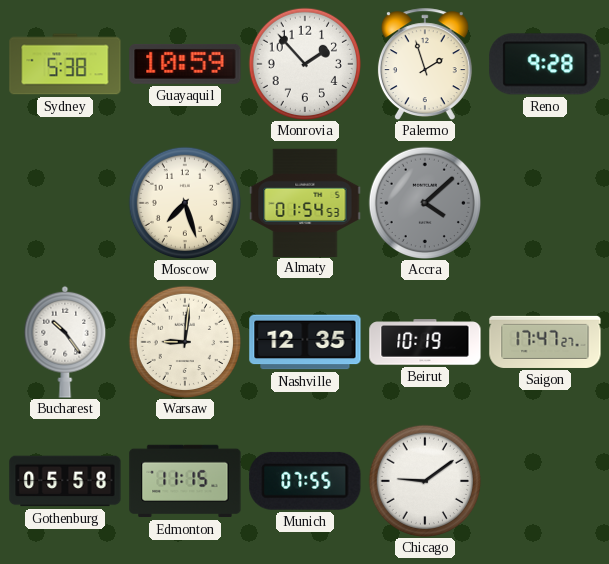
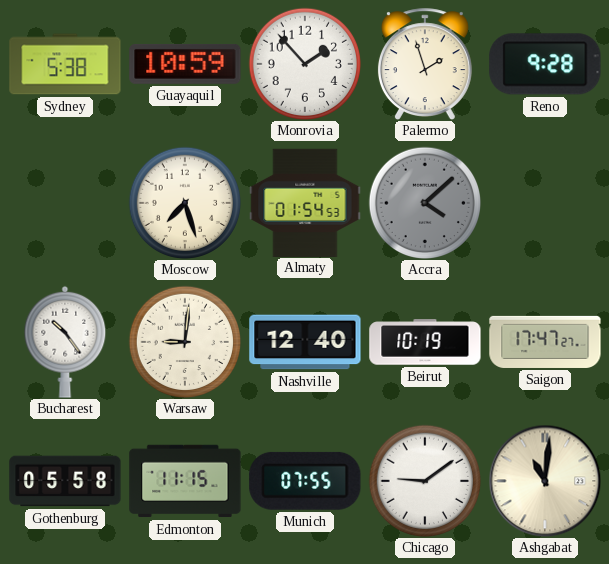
Nashville: 12:35 -> 12:40
Ashgabat: none -> 11:01
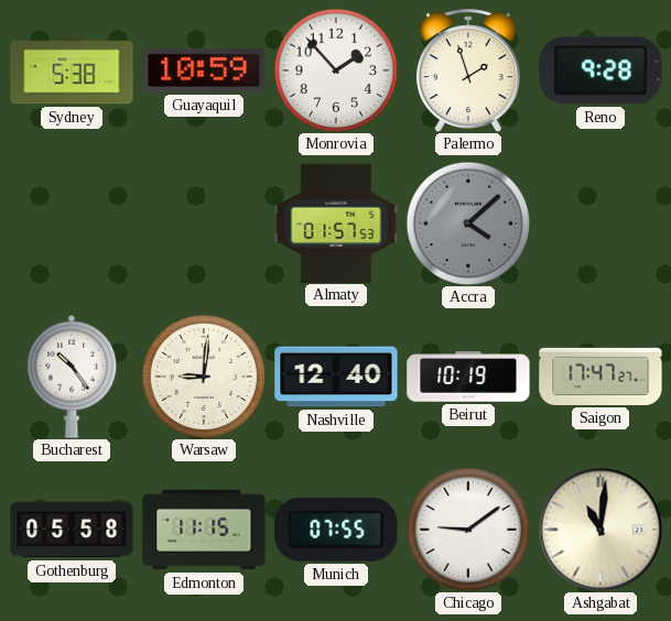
Moscow: 7:27 -> none
Almaty: 01:54 -> 01:57
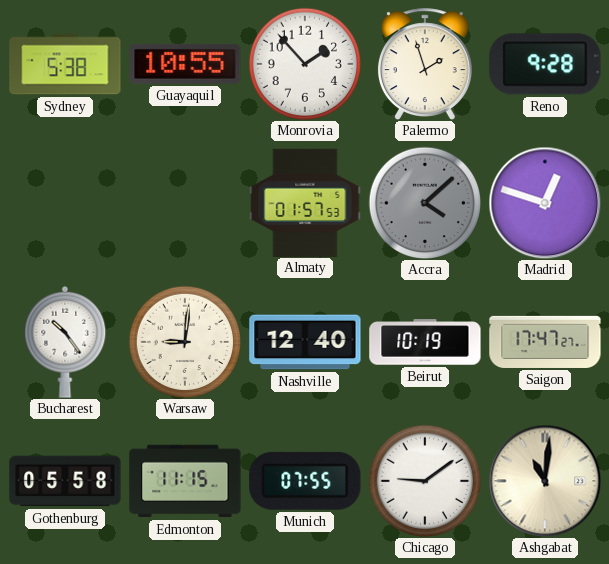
Guayaquil: 10:59 -> 10:55
Madrid: none -> 12:48
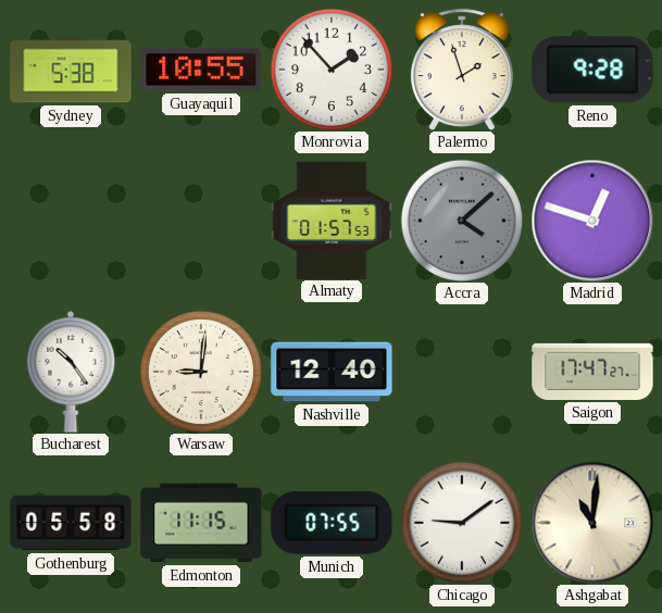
Beirut: 10:19 -> none
